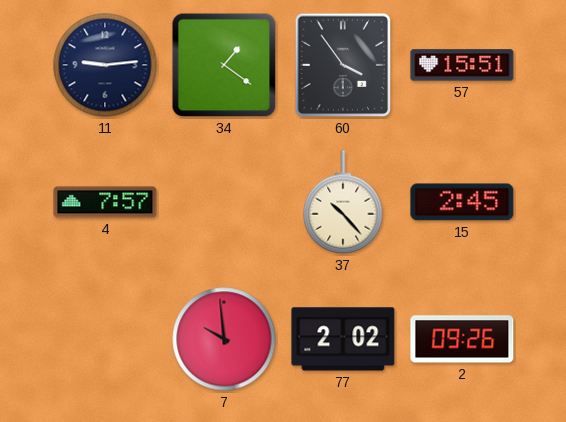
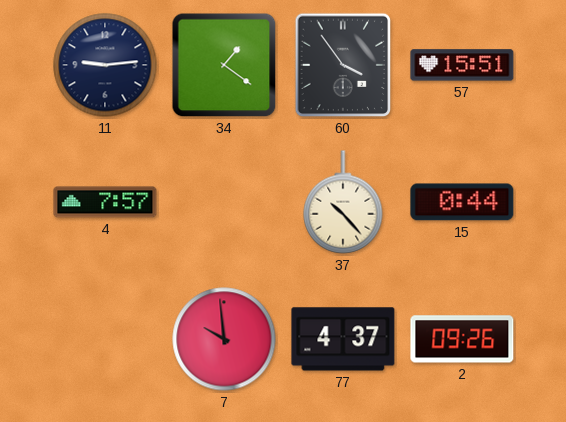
15: 2:45 -> 0:44
77: 2:02 -> 4:37
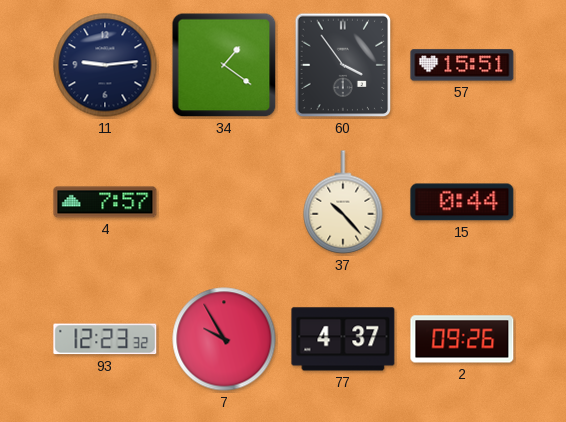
93: none -> 12:23
7: 9:59 -> 9:55
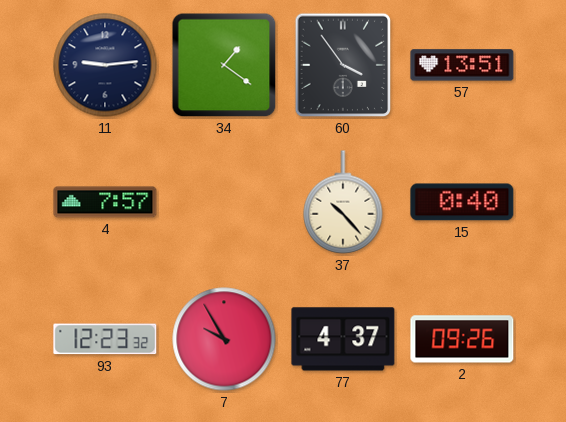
57: 15:51 -> 13:51
15: 0:44 -> 0:40
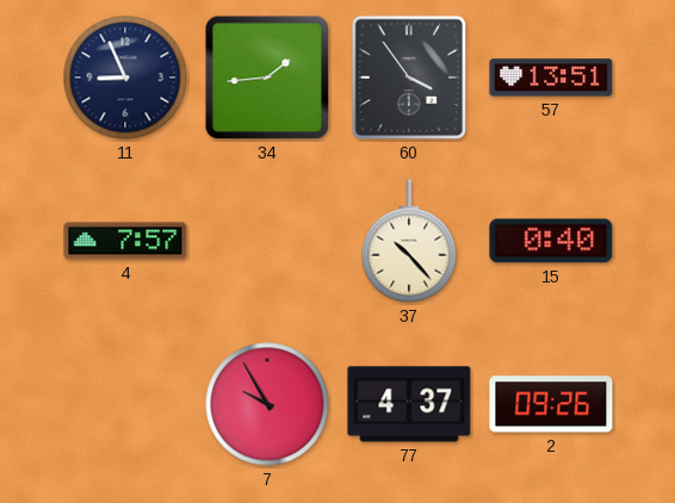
11: 9:14 -> 8:56
34: 1:21 -> 1:44
93: 12:23 -> none
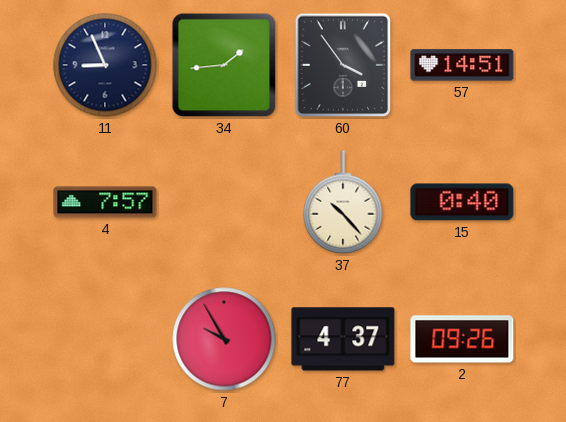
57: 13:51 -> 14:51
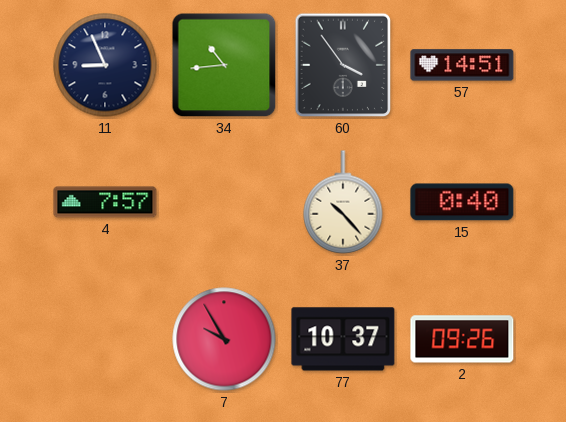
34: 1:44 -> 10:44
77: 4:37 -> 10:37
